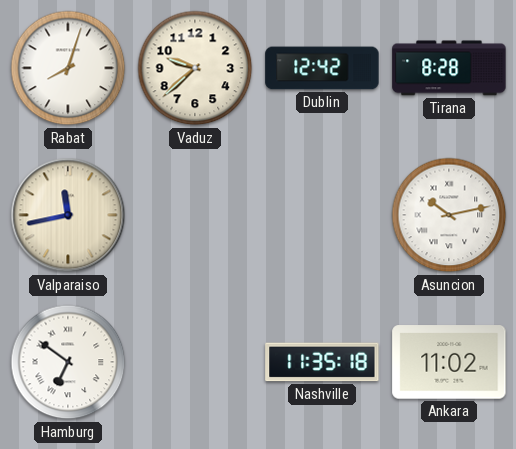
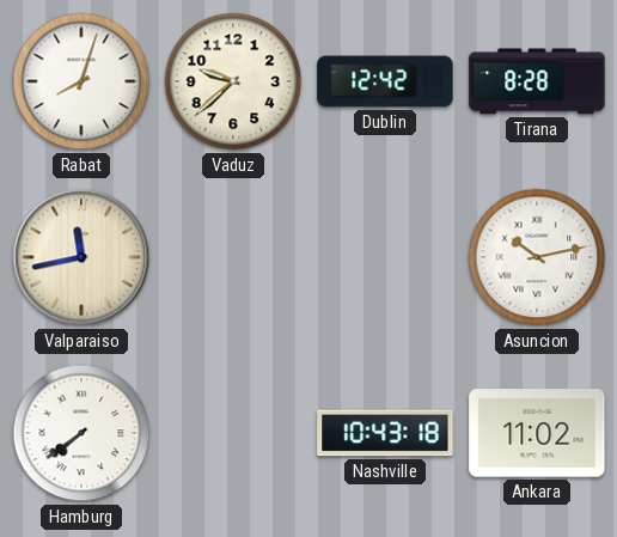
Hamburg: 6:51 -> 7:39
Nashville: 11:35 -> 10:43
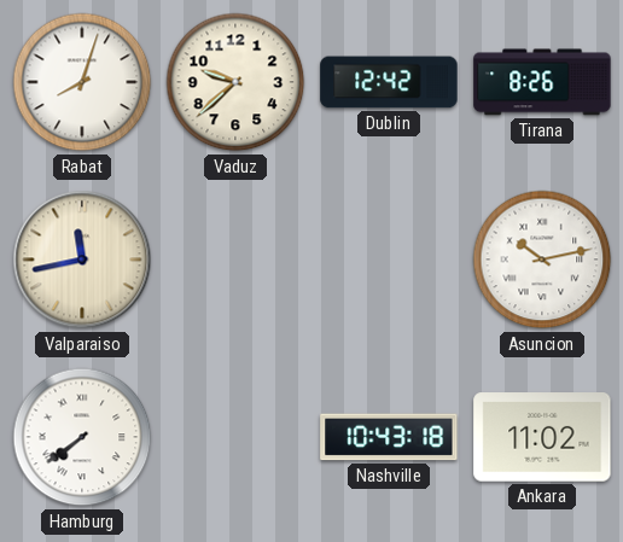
Tirana: 8:28 -> 8:26
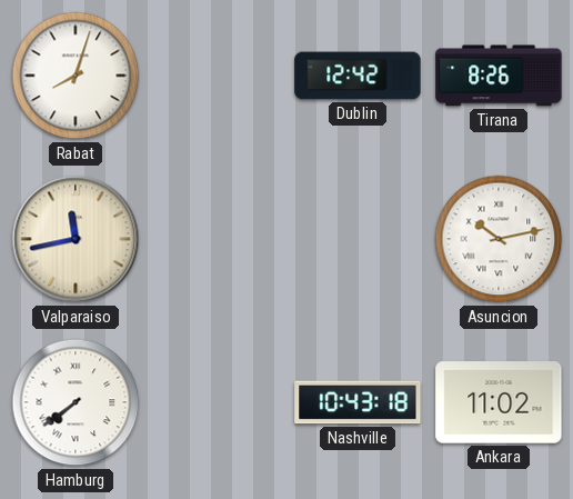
Vaduz: 9:38 -> none
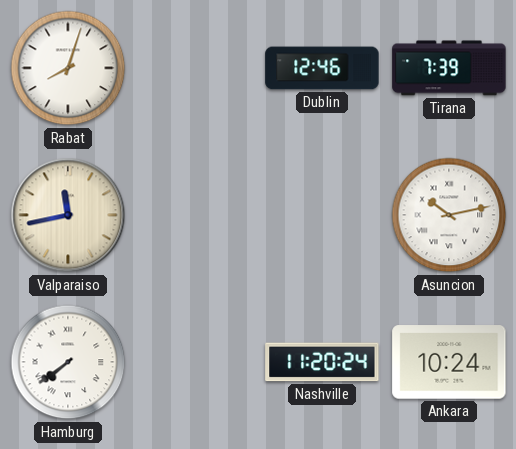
Dublin: 12:42 -> 12:46
Tirana: 8:26 -> 7:39
Nashville: 10:43 -> 11:20
Ankara: 11:02 -> 10:24
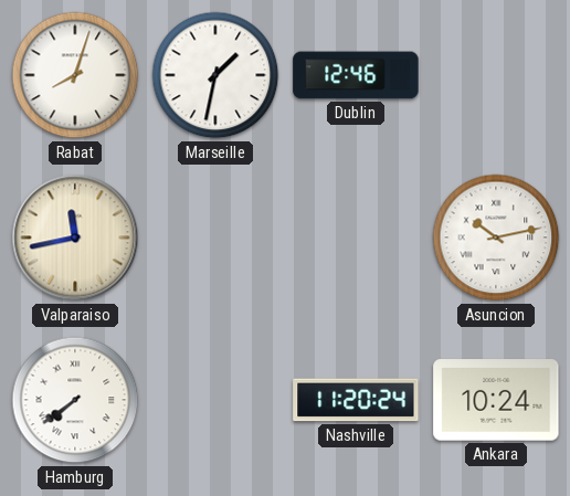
Marseille: none -> 1:32
Tirana: 7:39 -> none
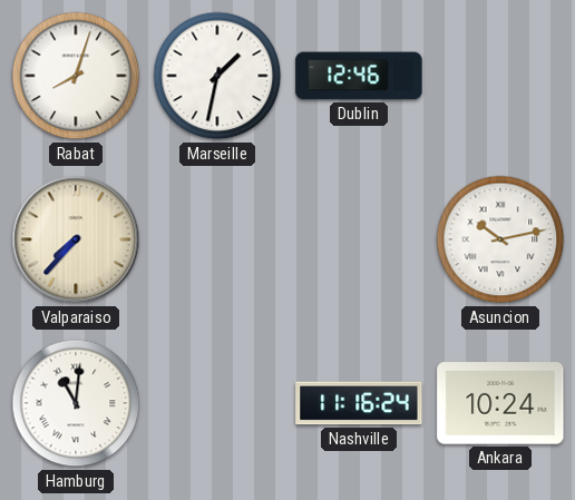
Valparaiso: 11:43 -> 7:37
Hamburg: 7:39 -> 11:01
Nashville: 11:20 -> 11:16
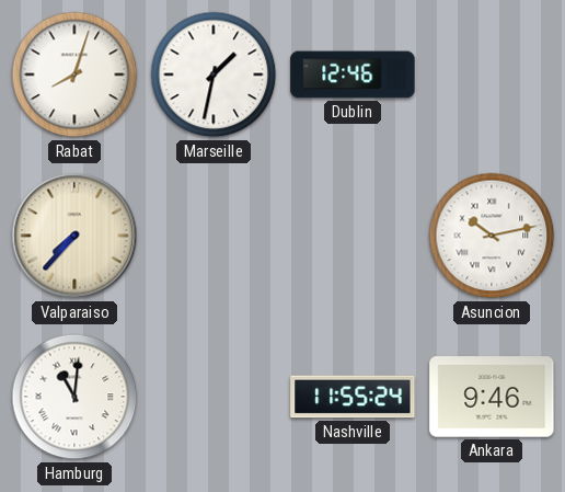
Nashville: 11:16 -> 11:55
Ankara: 10:24 -> 9:46
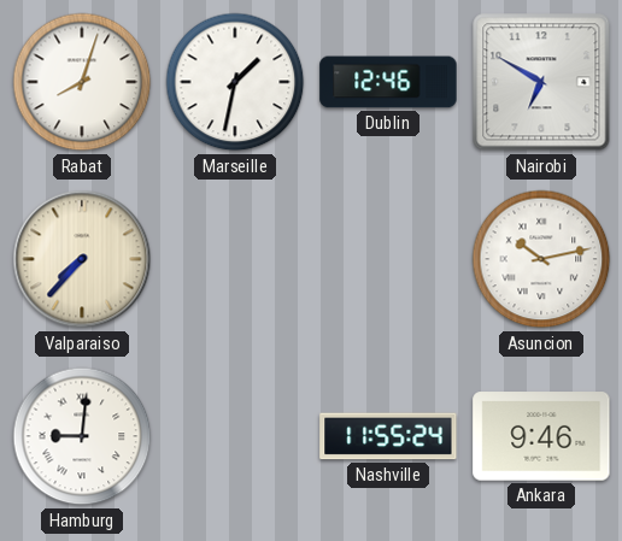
Nairobi: none -> 6:50
Hamburg: 11:01 -> 9:01
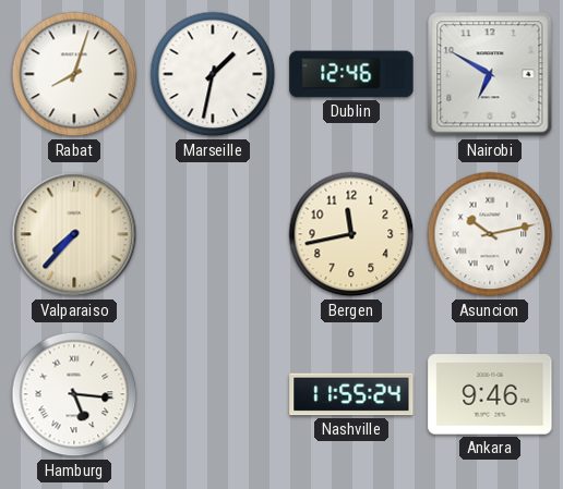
Bergen: none -> 11:43
Hamburg: 9:01 -> 5:16
